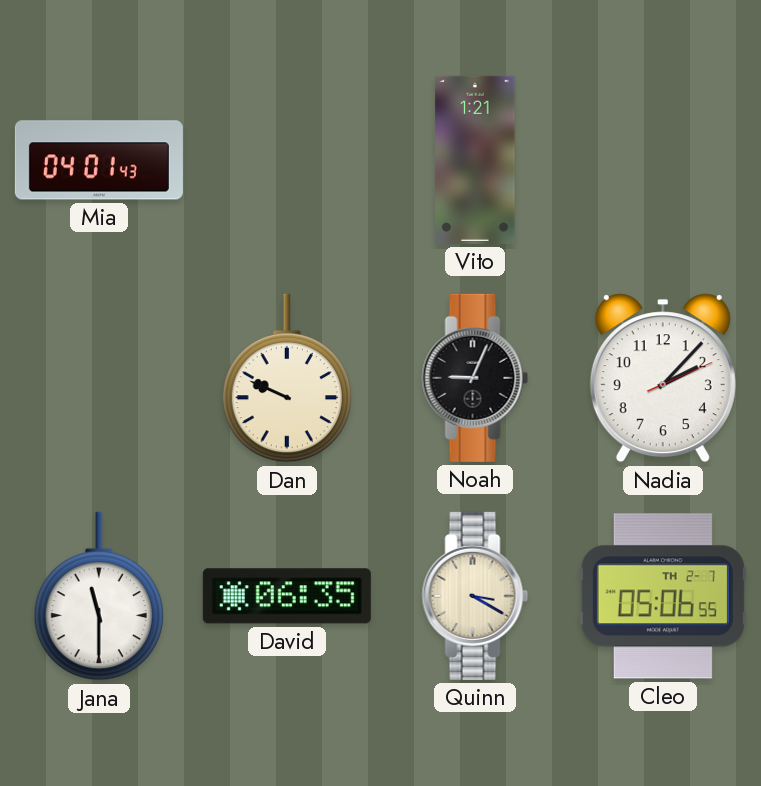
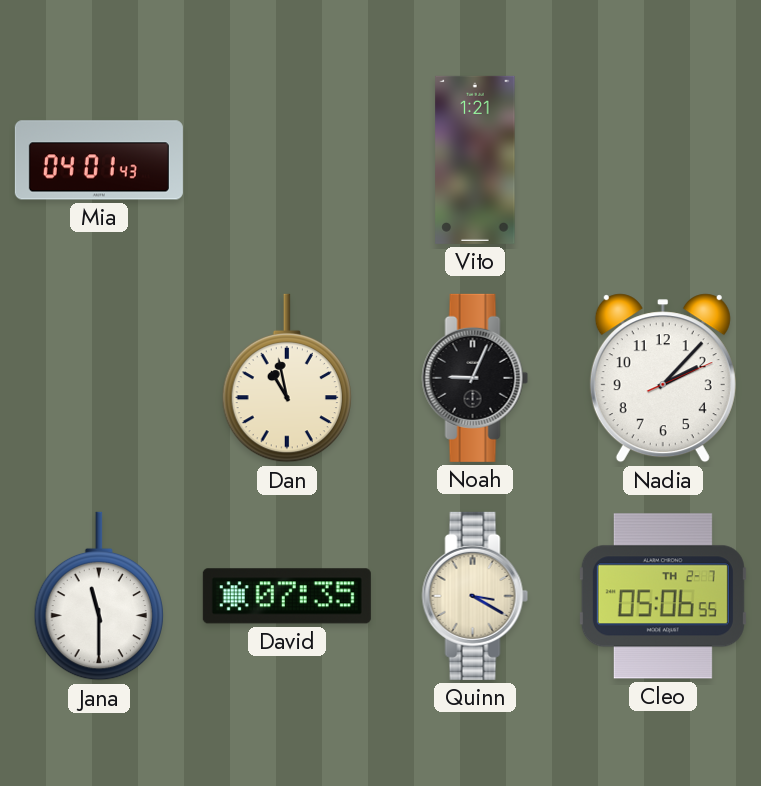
Dan: 9:49 -> 10:58
David: 06:35 -> 07:35
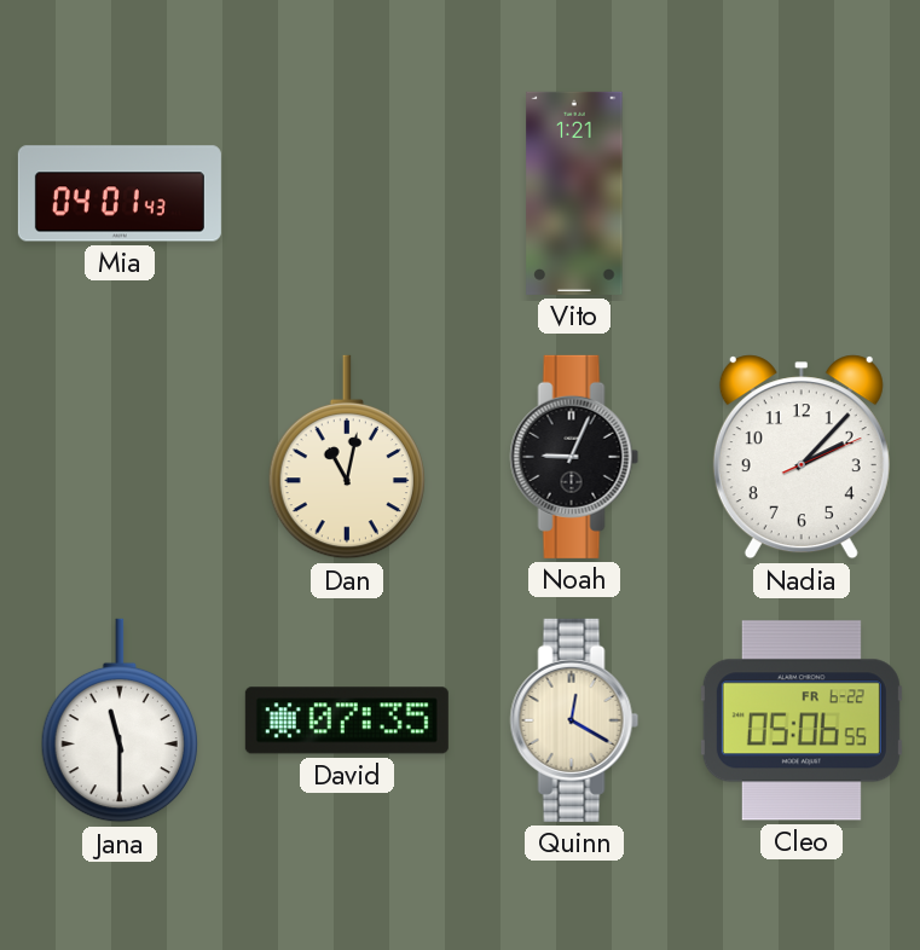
Dan: 10:58 -> 11:02
Quinn: 3:20 -> 12:20
Cleo date: TH 2-7 -> FR 6-22
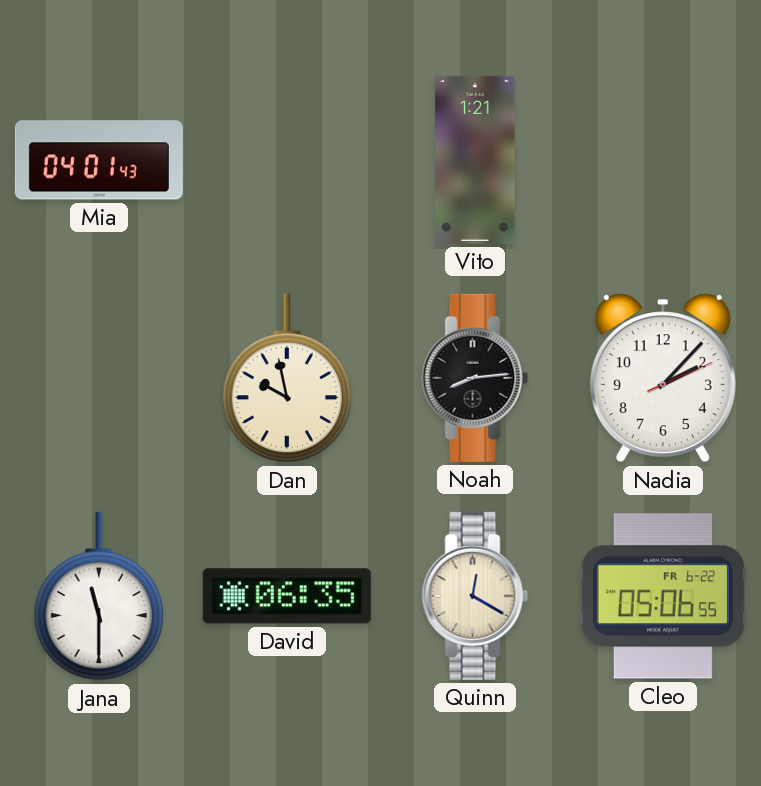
Dan: 11:02 -> 9:58
Noah: 9:04 -> 8:14
David: 07:35 -> 06:35
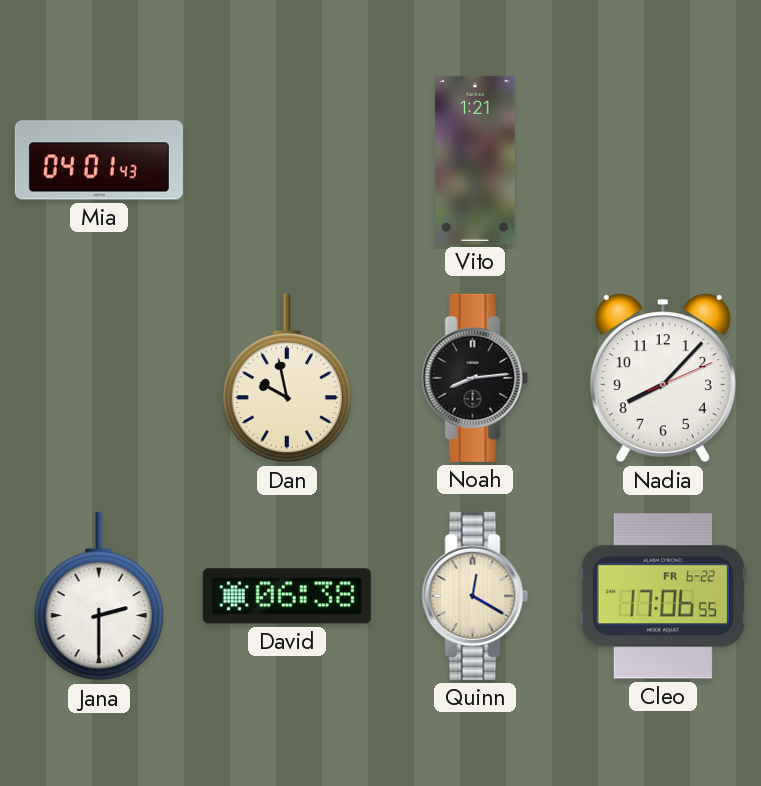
Nadia: 2:07 -> 8:07
Jana: 11:30 -> 2:30
David: 06:35 -> 06:38
Cleo: 05:06 -> 17:06
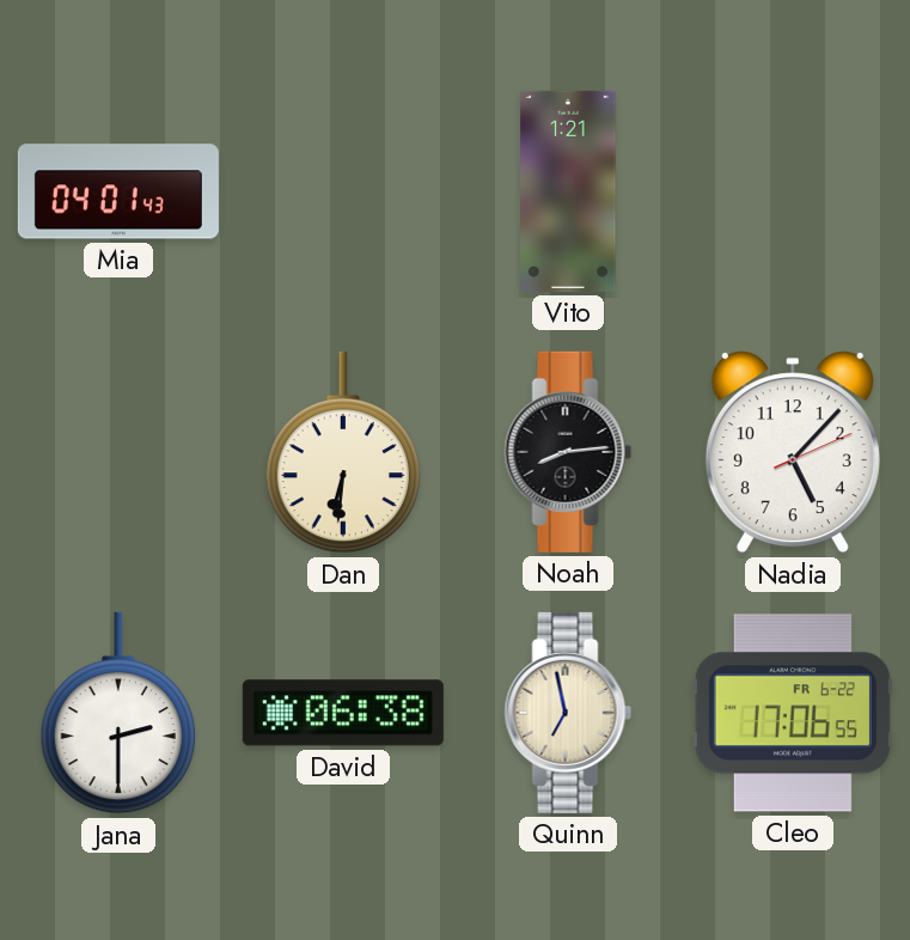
Dan: 9:58 -> 6:31
Nadia: 8:07 -> 5:07
Quinn: 12:20 -> 6:58
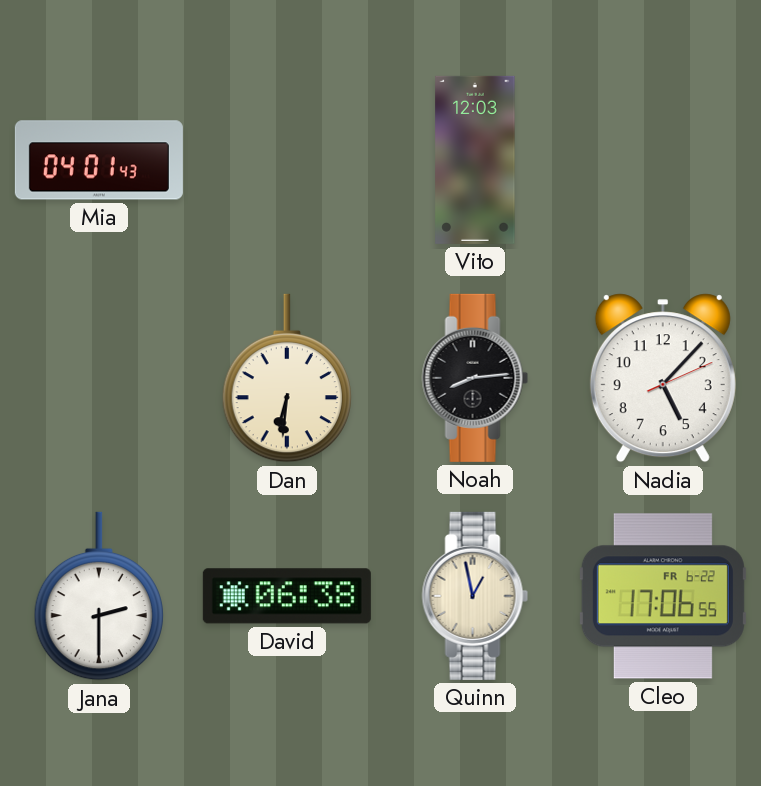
Vito: 1:21 -> 12:03
Quinn: 6:58 -> 12:58
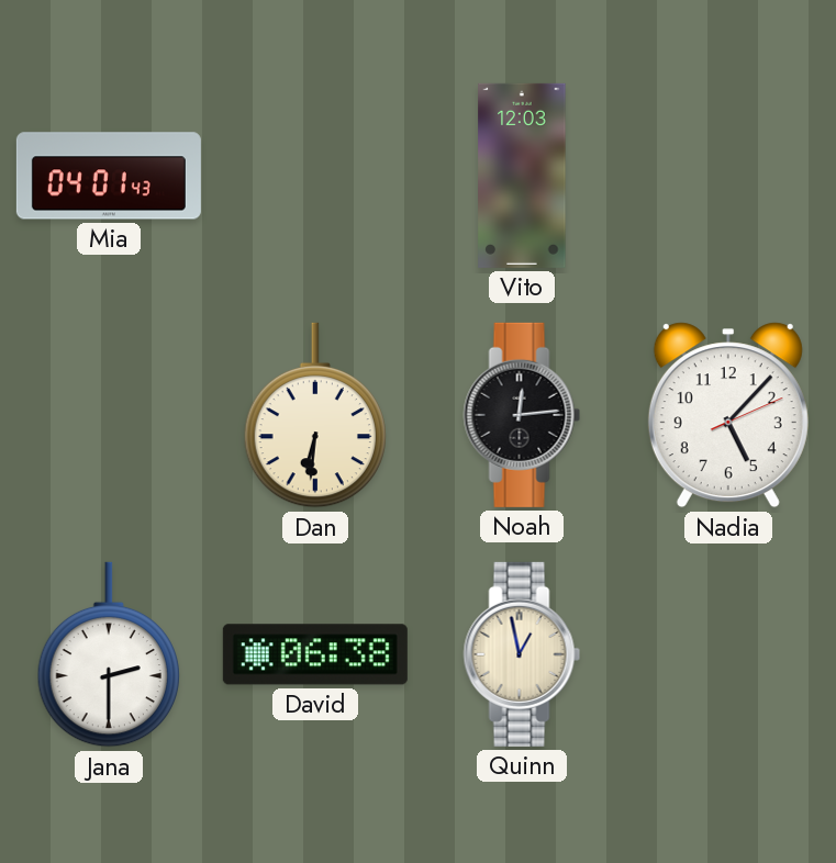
Noah: 8:14 -> 12:14
Cleo: 17:06 -> none
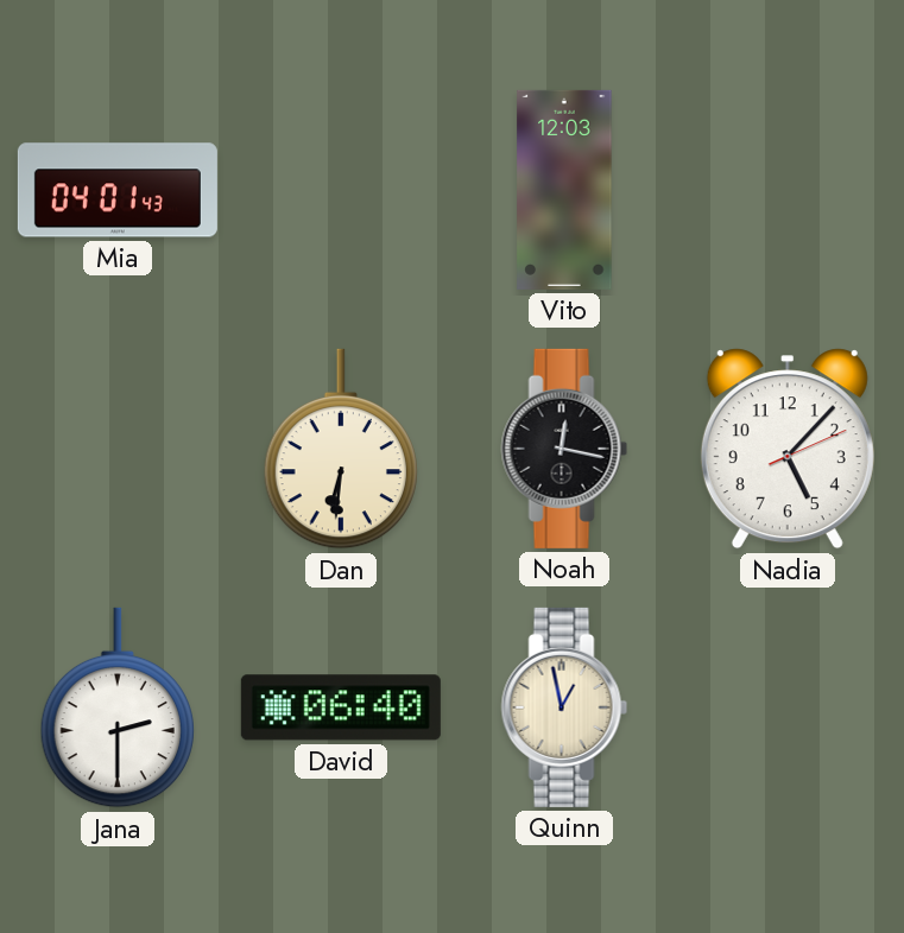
Noah: 12:14 -> 12:17
David: 06:38 -> 06:40
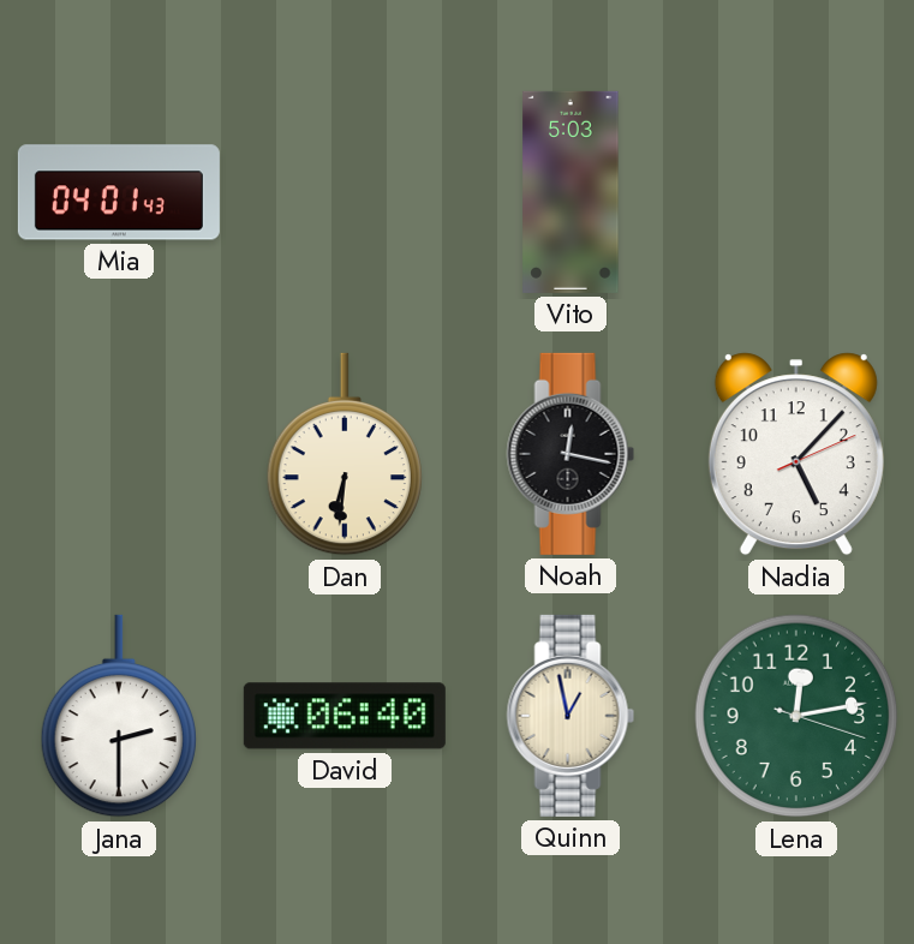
Vito: 12:03 -> 5:03
Lena: none -> 12:13
